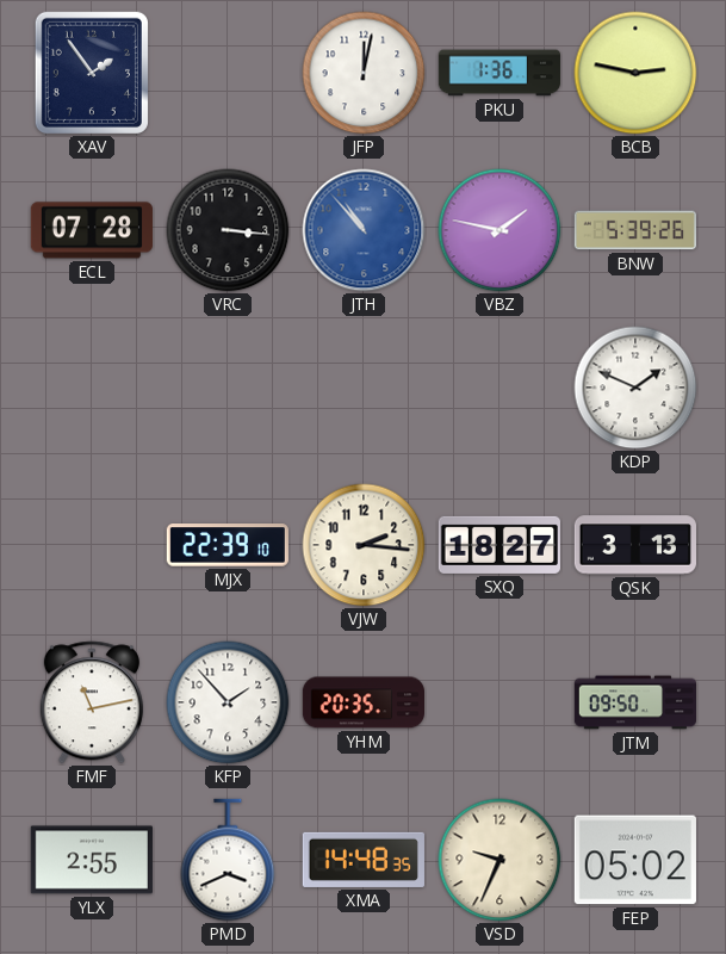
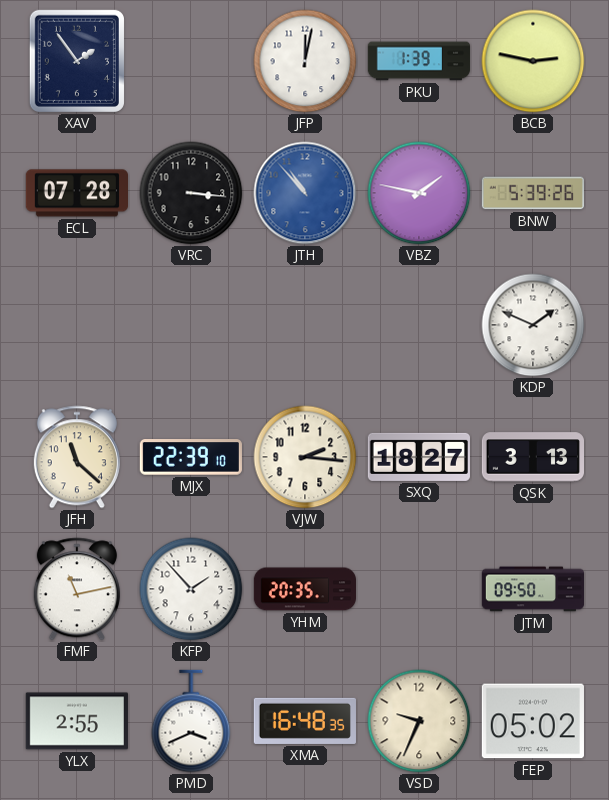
PKU: 1:36 -> 1:39
JFH: none -> 11:22
XMA: 14:48 -> 16:48
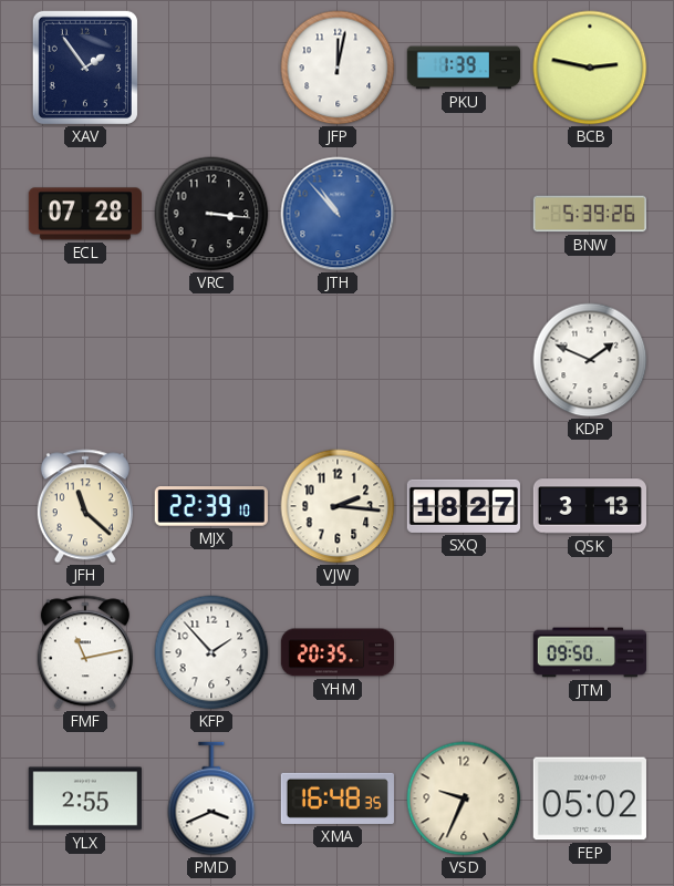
VBZ: 1:47 -> none
